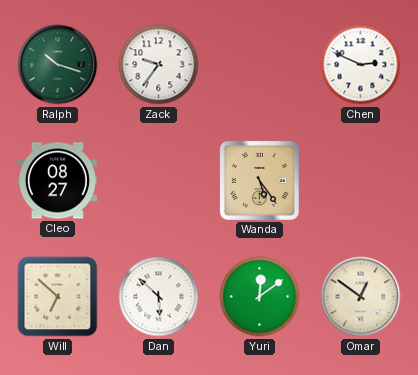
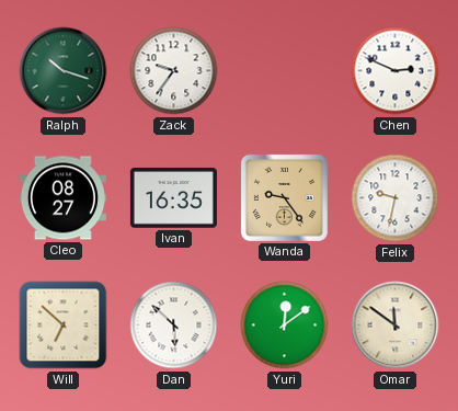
Ivan: none -> 16:35
Wanda: 5:24 -> 9:24
Felix: none -> 9:32
Omar: 12:51 -> 11:51
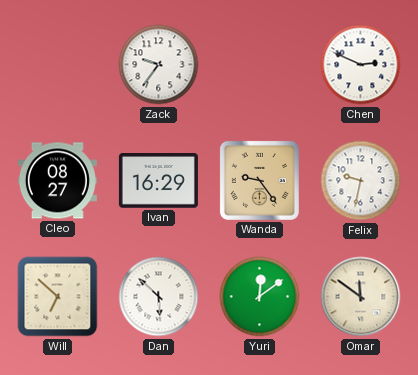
Ralph: 10:18 -> none
Ivan: 16:35 -> 16:29
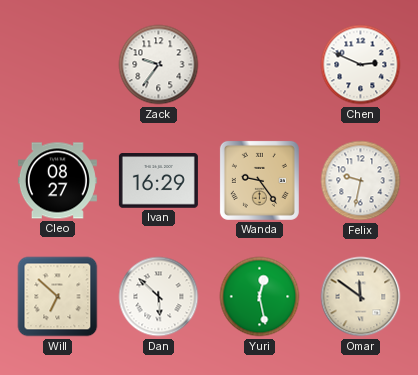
Yuri: 12:09 -> 12:28
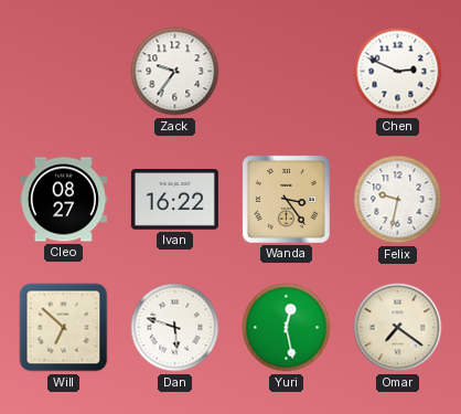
Ivan: 16:29 -> 16:22
Wanda: 9:24 -> 3:24
Dan: 5:52 -> 5:48
Omar: 11:51 -> 7:21
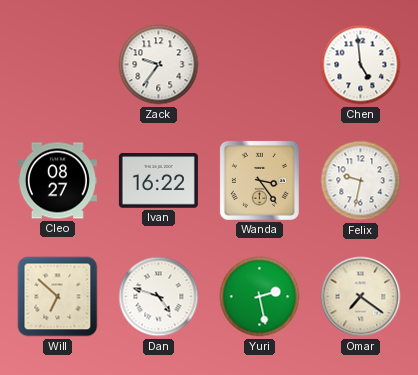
Chen: 2:49 -> 4:59
Dan: 5:48 -> 4:48
Yuri: 12:28 -> 2:28
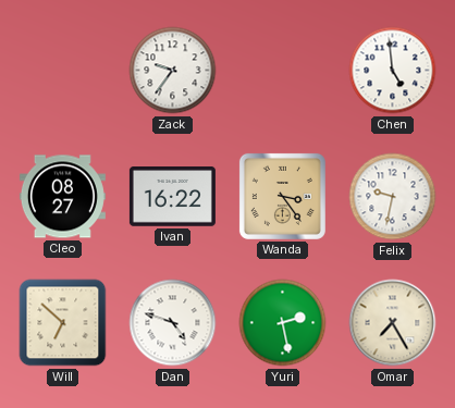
Omar: 7:21 -> 7:25
